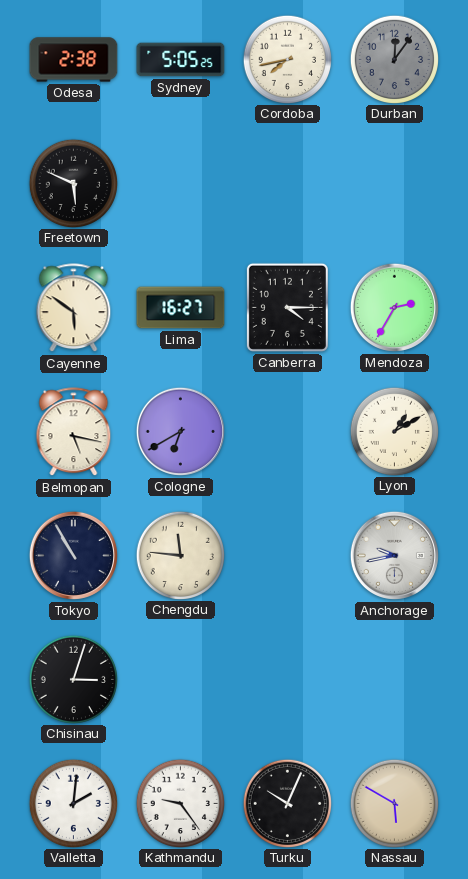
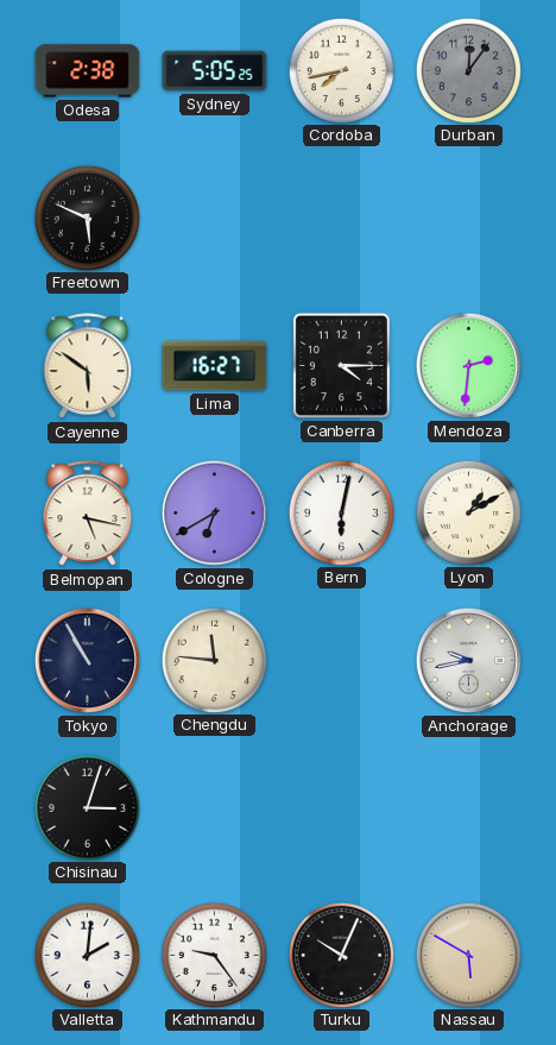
Mendoza: 2:35 -> 2:31
Bern: none -> 6:02
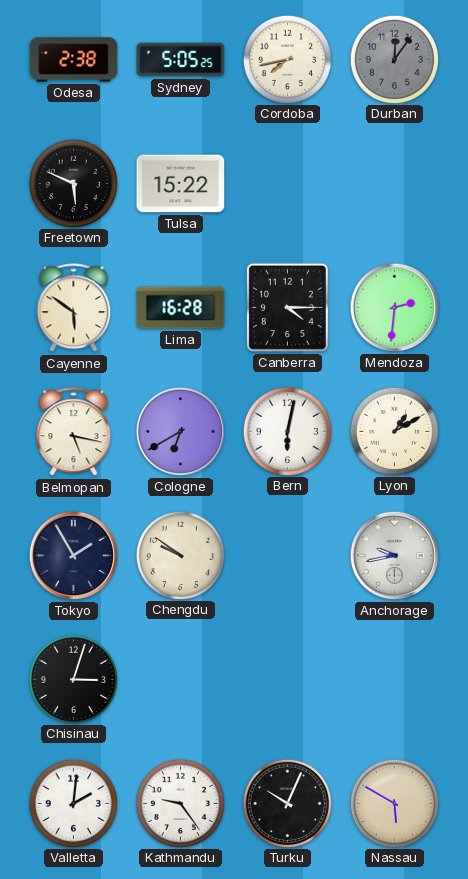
Tulsa: none -> 15:22
Lima: 16:27 -> 16:28
Tokyo: 10:55 -> 1:55
Chengdu: 11:46 -> 9:51
